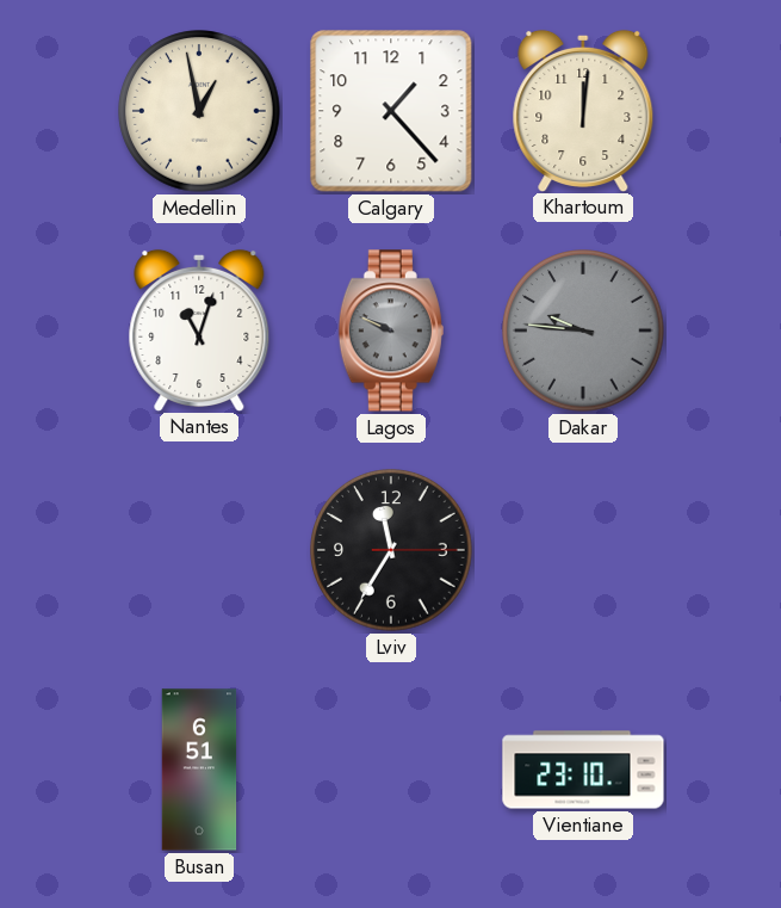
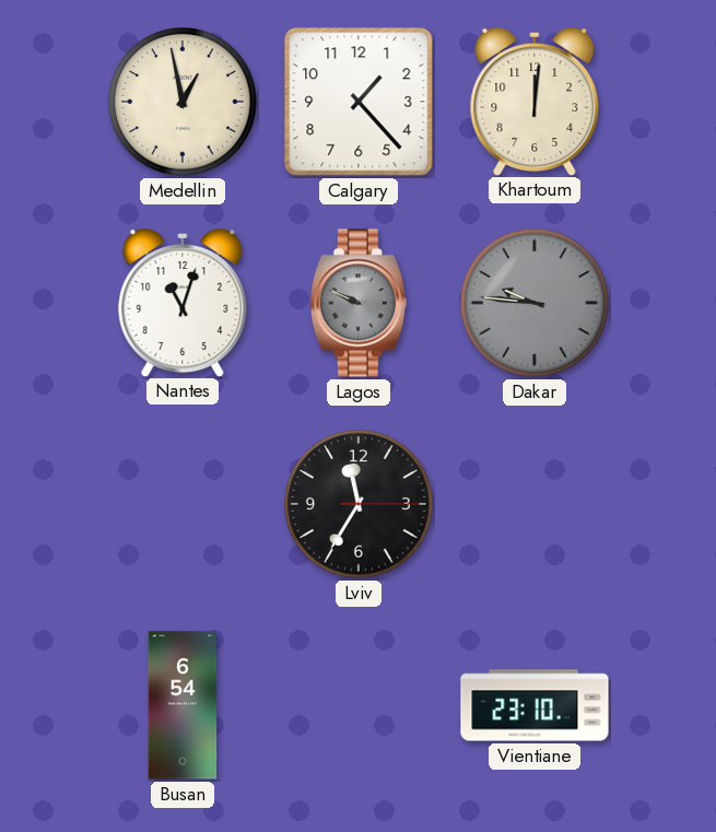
Busan: 6:51 -> 6:54
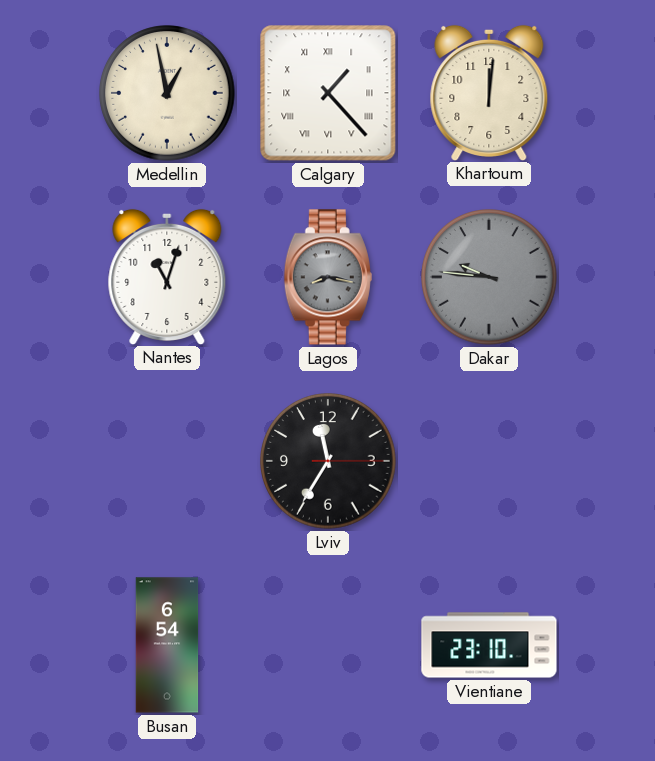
Calgary numerals: Arabic -> Roman
Lagos: 9:49 -> 8:17
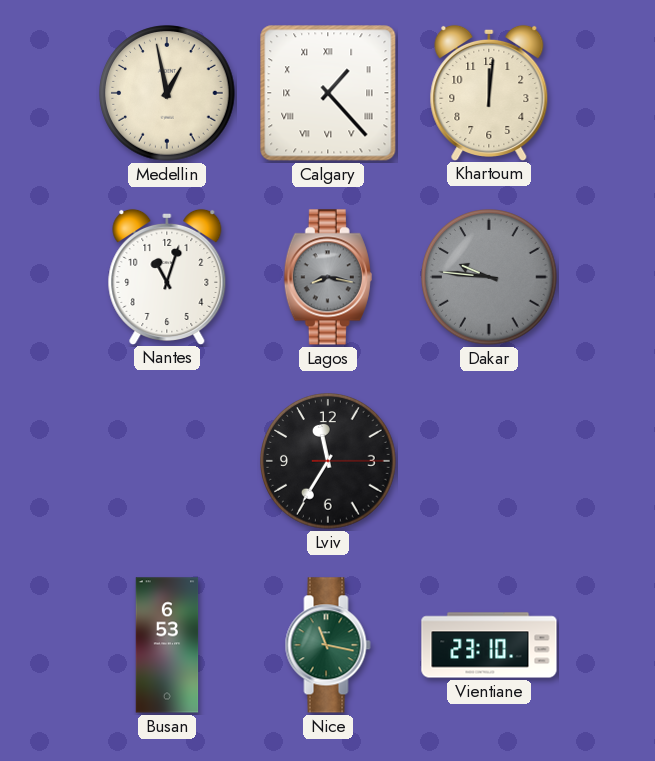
Busan: 6:54 -> 6:53
Nice: none -> 11:17
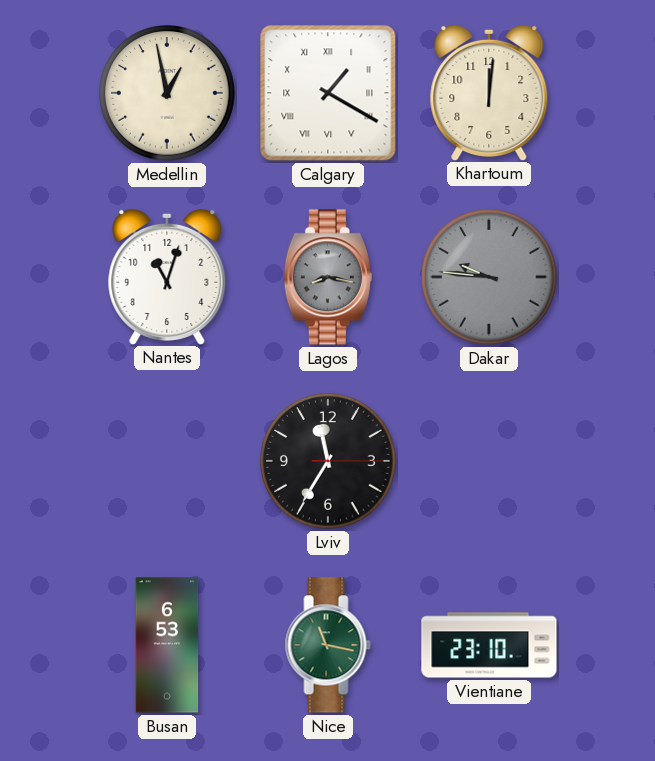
Calgary: 1:23 -> 1:20
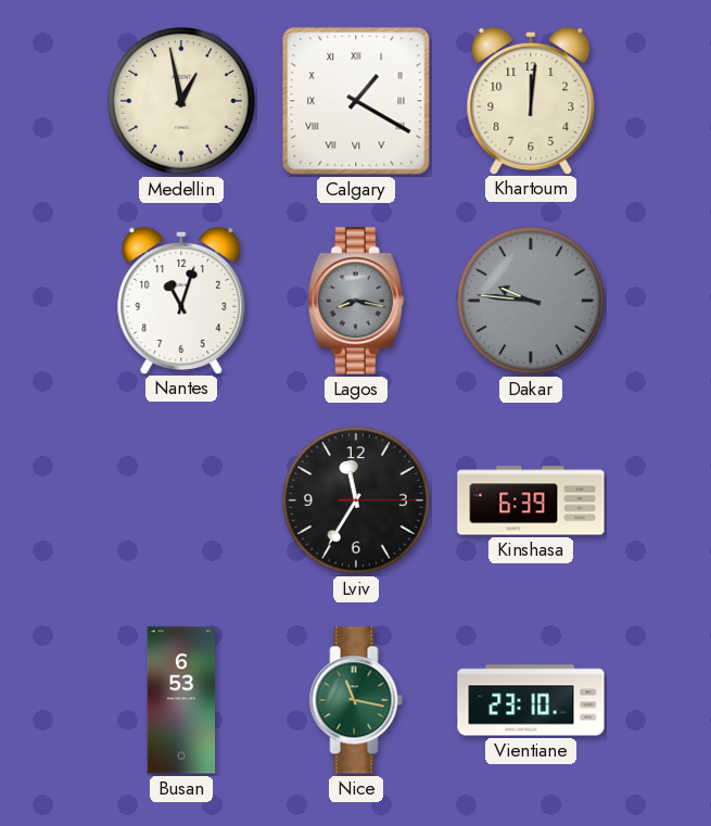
Kinshasa: none -> 6:39
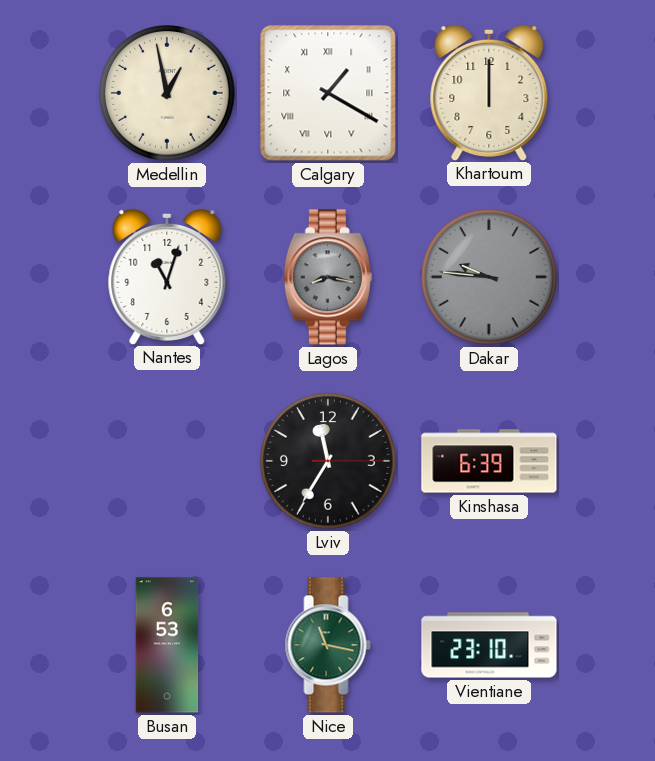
Khartoum: 12:01 -> 12:00
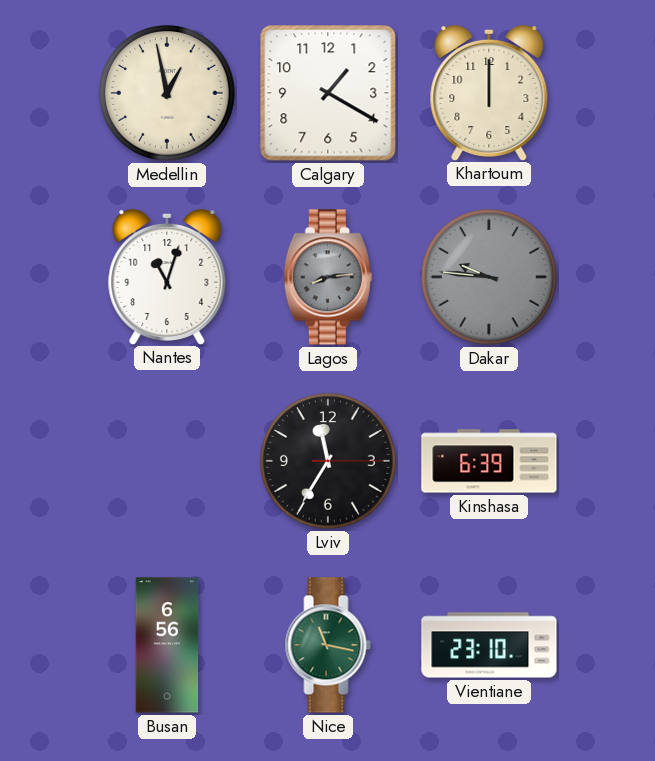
Calgary numerals: Roman -> Arabic
Lagos: 8:17 -> 8:14
Busan: 6:53 -> 6:56
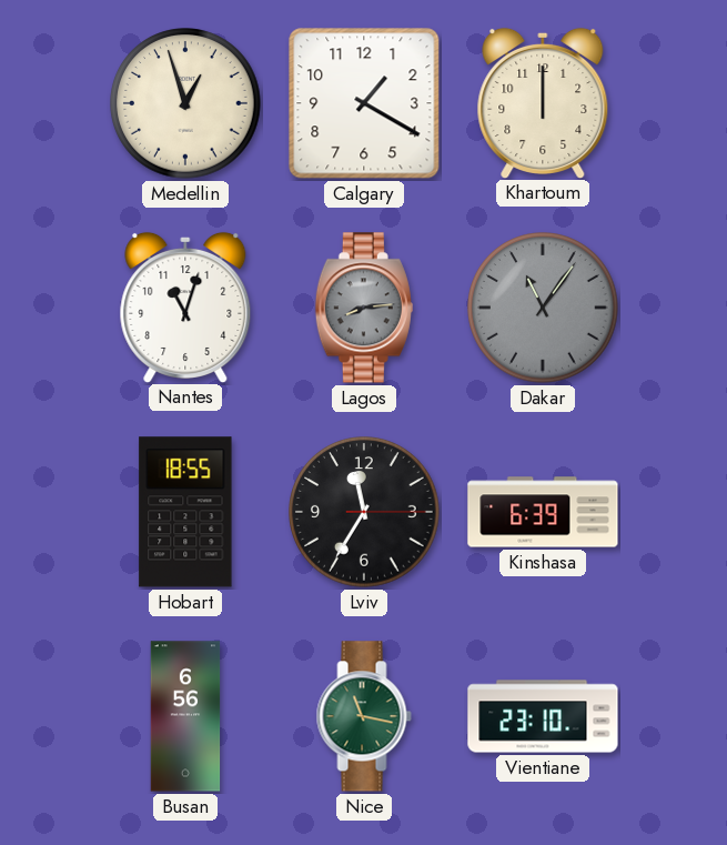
Medellin: 12:58 -> 12:57
Dakar: 9:46 -> 11:06
Hobart: none -> 18:55
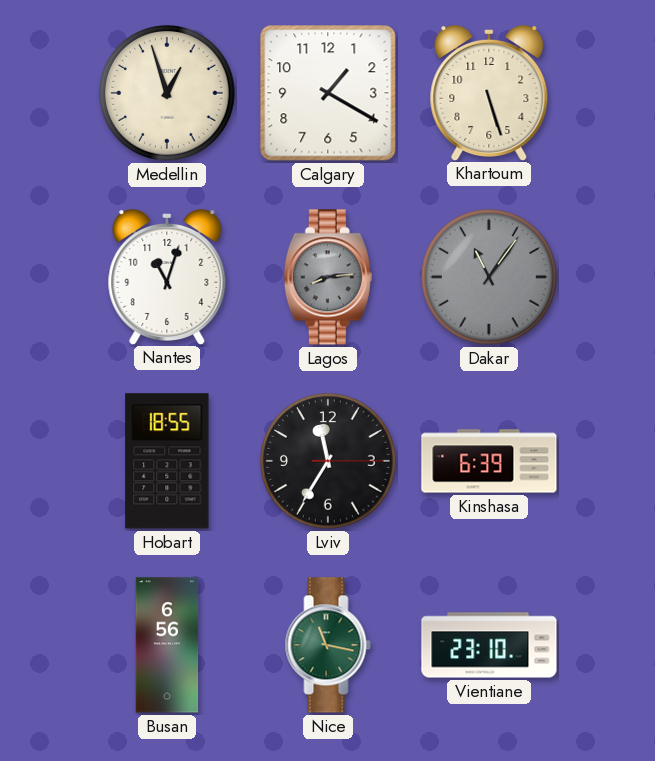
Khartoum: 12:00 -> 5:27
